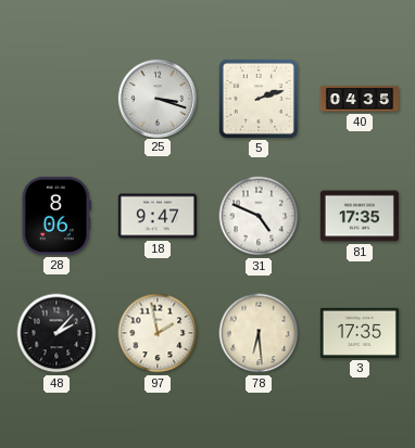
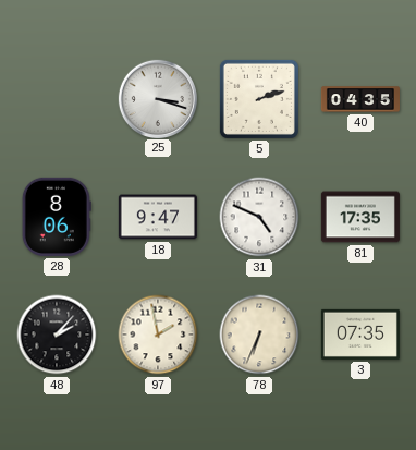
78: 6:29 -> 6:34
3: 17:35 -> 07:35
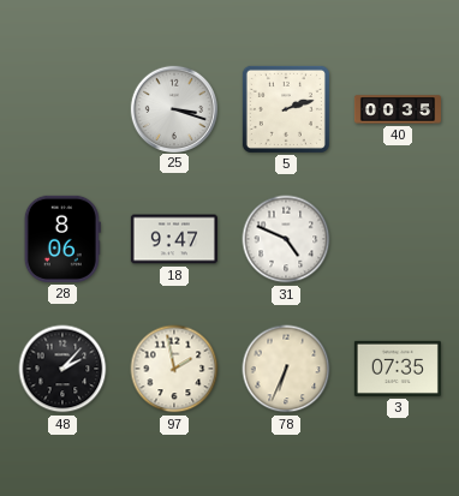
40: 04:35 -> 00:35
81: 17:35 -> none
